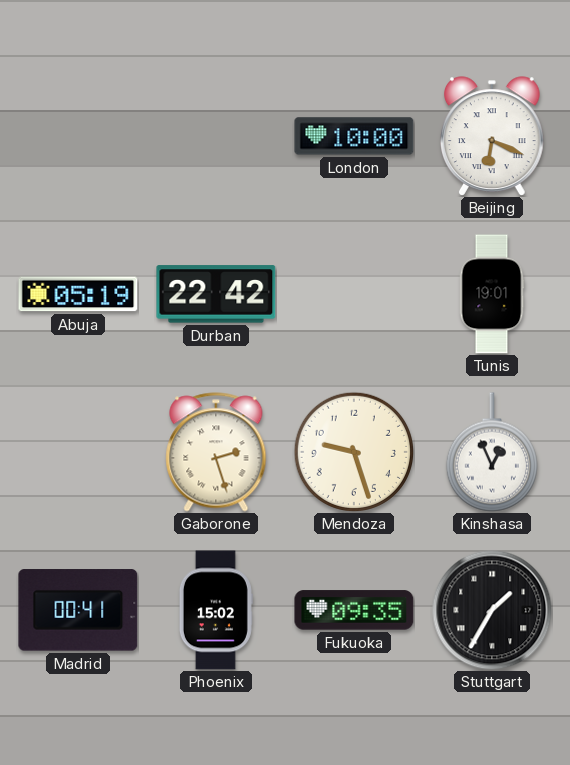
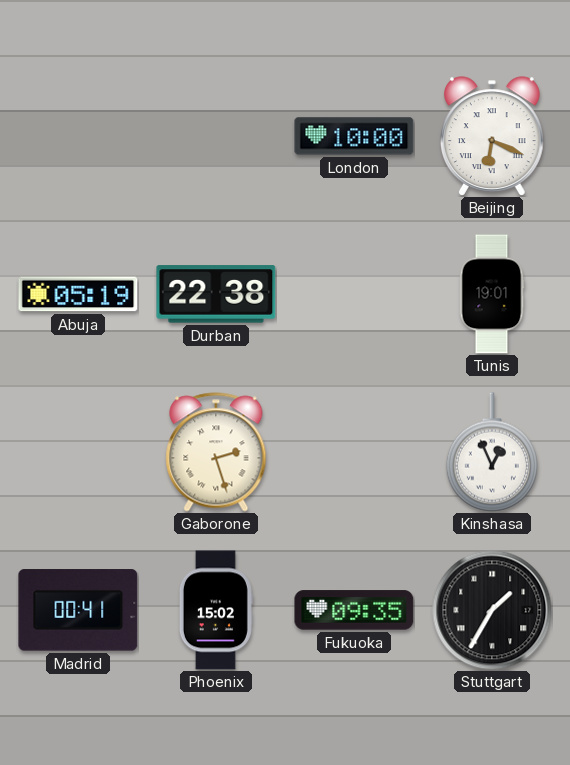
Durban: 22:42 -> 22:38
Mendoza: 9:27 -> none
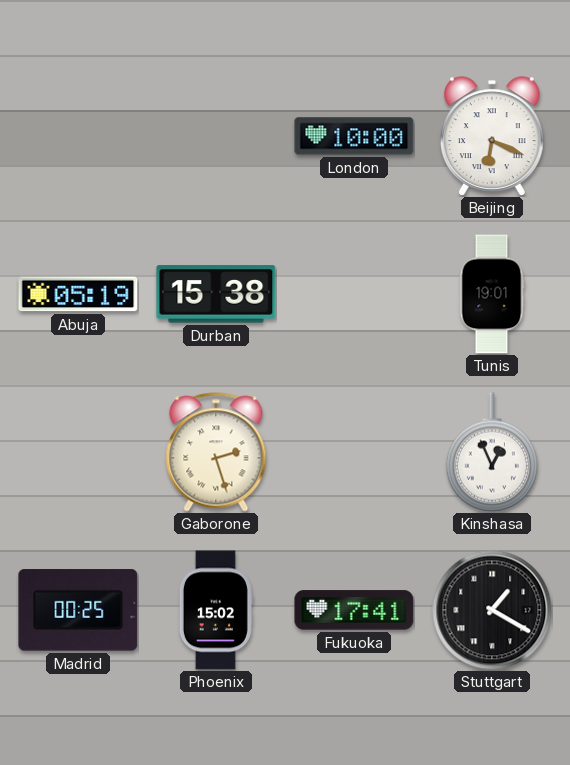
Durban: 22:38 -> 15:38
Madrid: 00:41 -> 00:25
Fukuoka: 09:35 -> 17:41
Stuttgart: 1:35 -> 1:20
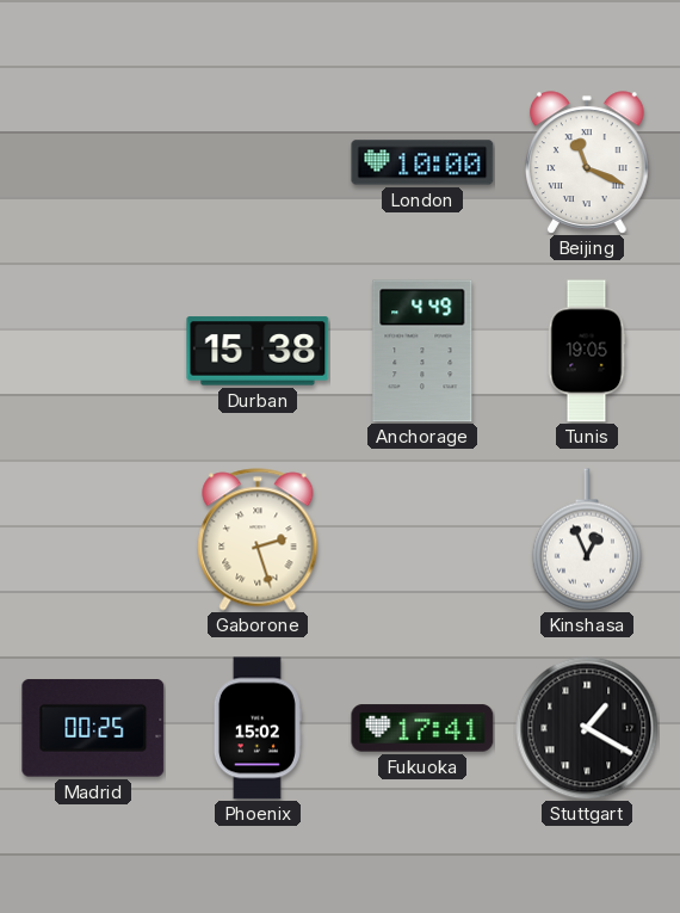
Beijing: 6:19 -> 11:19
Abuja: 05:19 -> none
Anchorage: none -> 4:49
Tunis: 19:01 -> 19:05
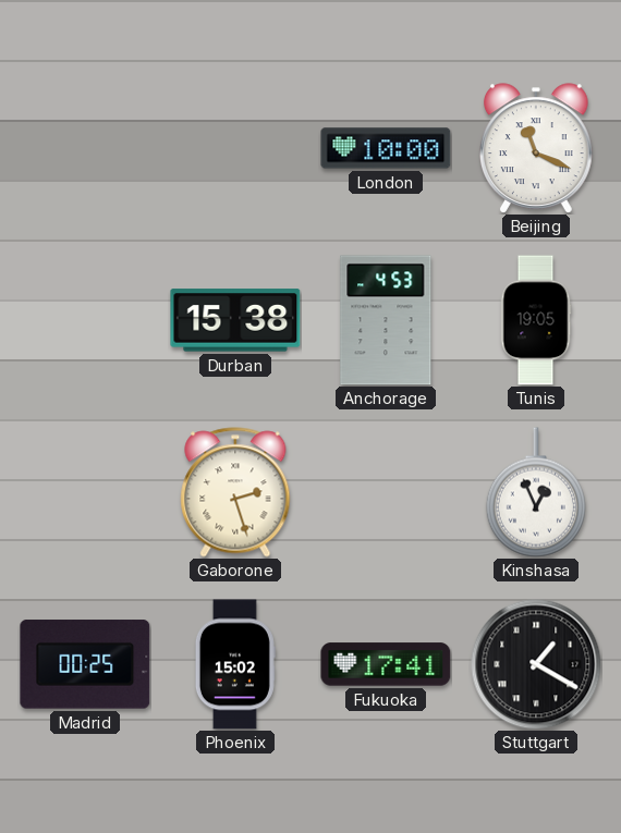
Anchorage: 4:49 -> 4:53
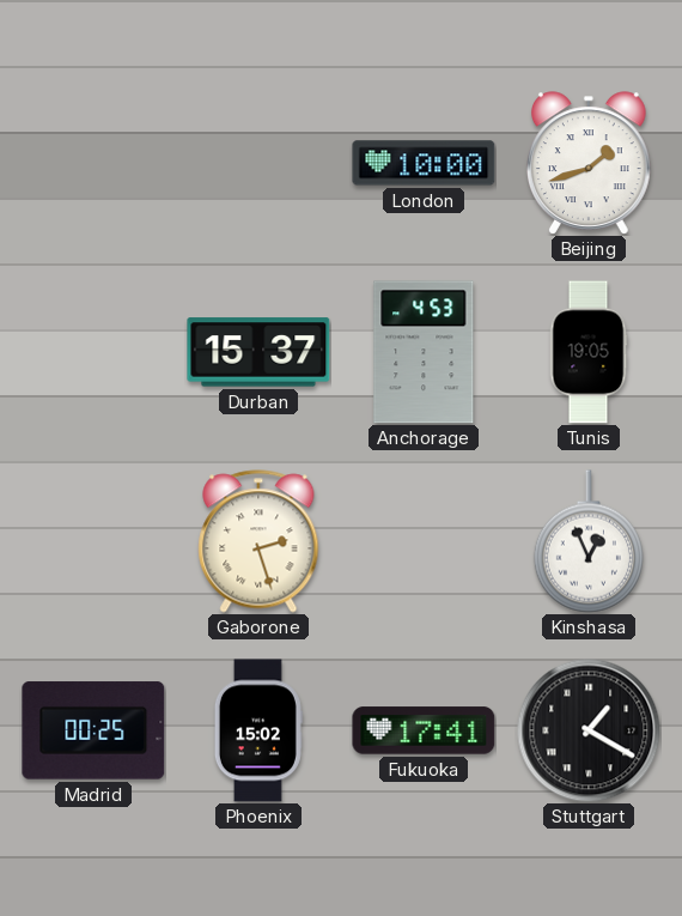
Beijing: 11:19 -> 1:42
Durban: 15:38 -> 15:37
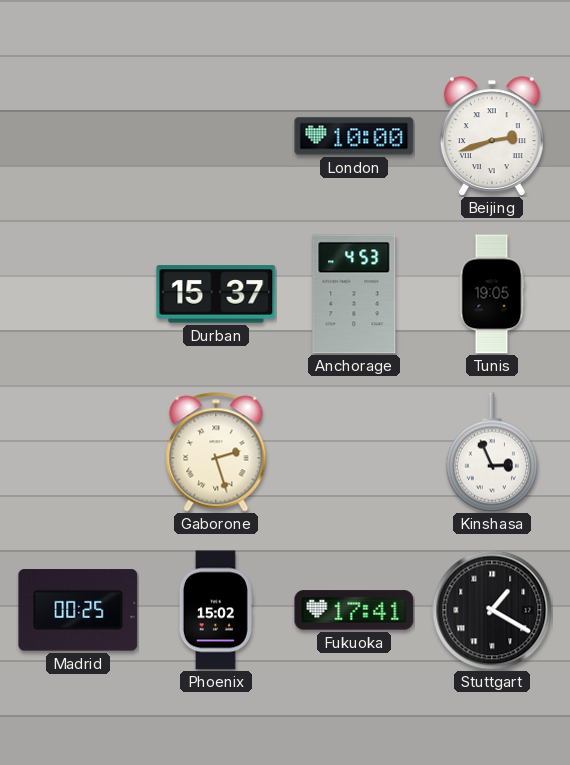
Beijing: 1:42 -> 2:42
Kinshasa: 12:56 -> 2:56
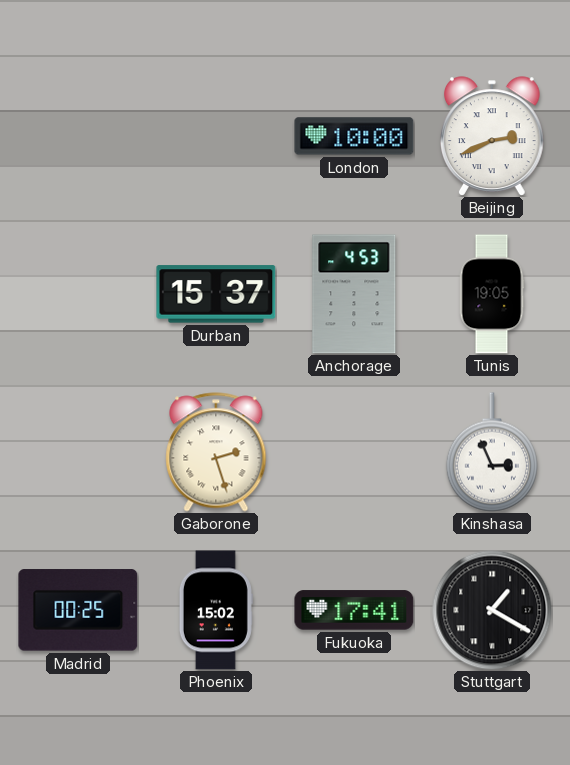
Beijing: 2:42 -> 2:41
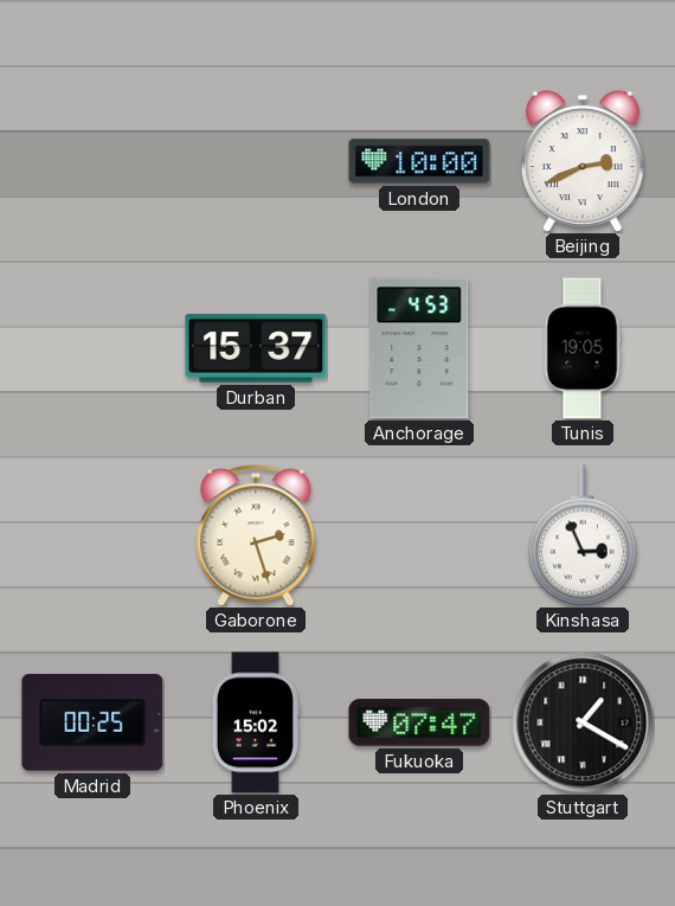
Fukuoka: 17:41 -> 07:47
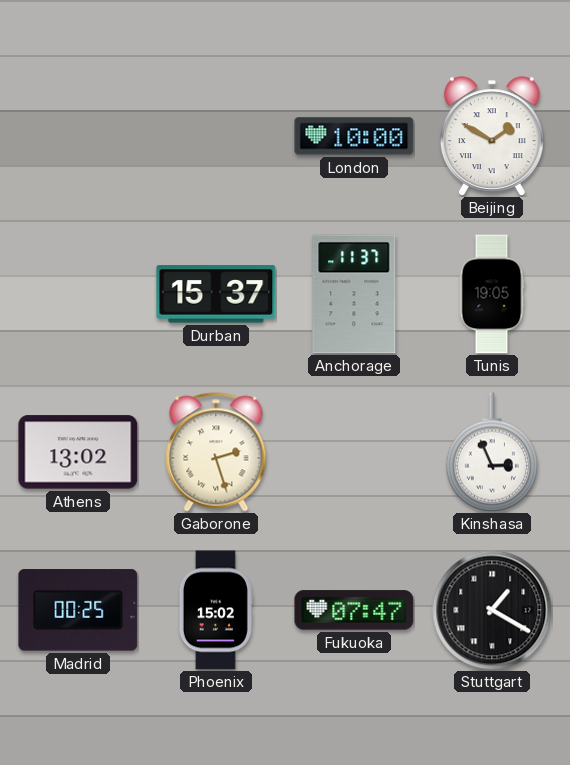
Beijing: 2:41 -> 1:50
Anchorage: 4:53 -> 11:37
Athens: none -> 13:02
